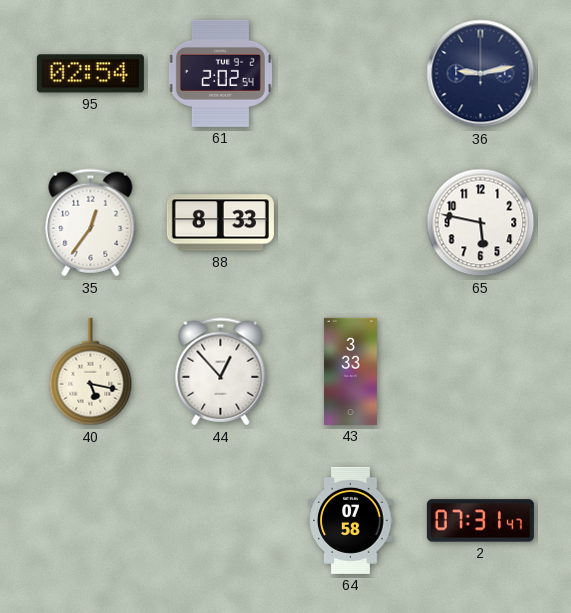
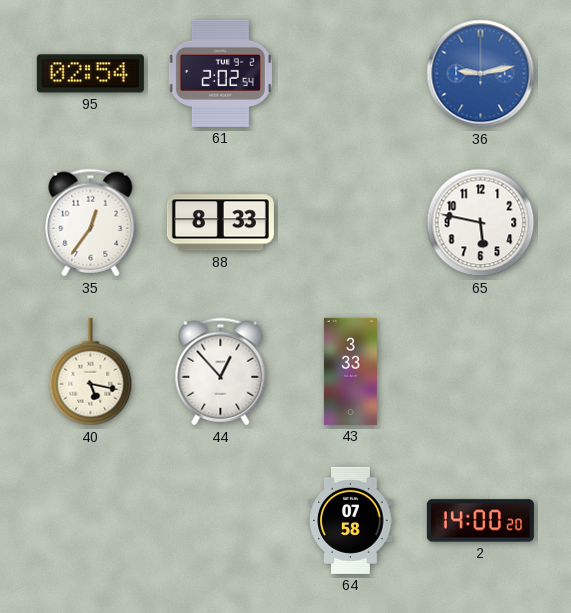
36 dial: navy -> blue
2: 07:31 -> 14:00
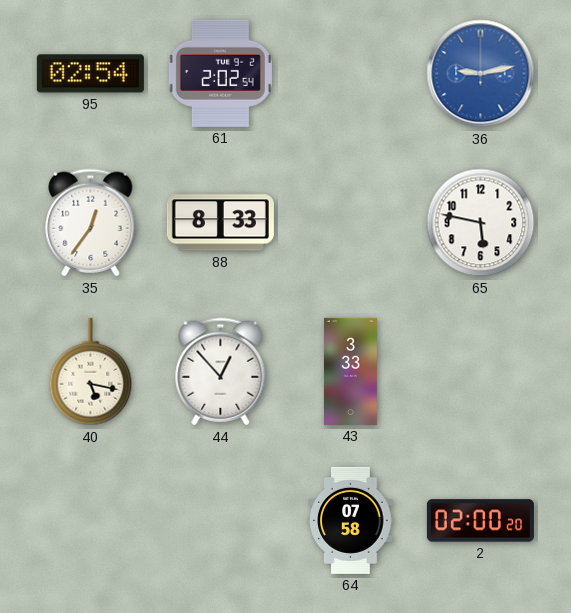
2: 14:00 -> 02:00
